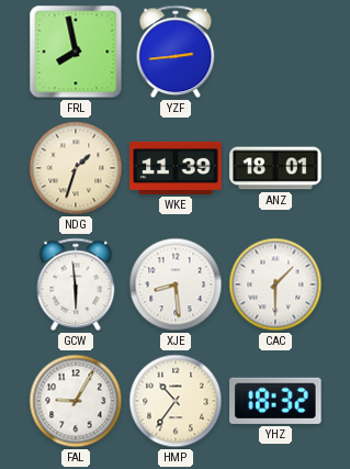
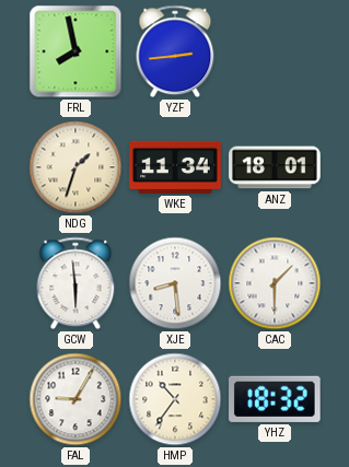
WKE: 11:39 -> 11:34
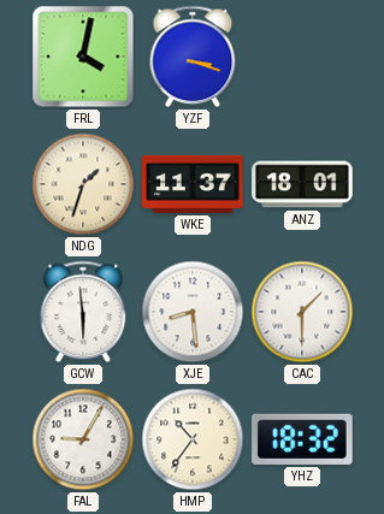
FRL: 7:58 -> 4:02
YZF: 2:44 -> 3:18
WKE: 11:34 -> 11:37
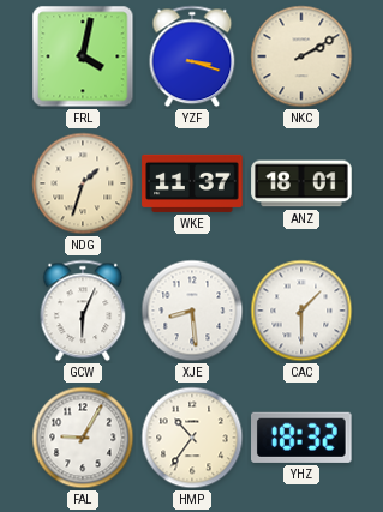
NKC: none -> 2:10
GCW: 5:59 -> 6:04
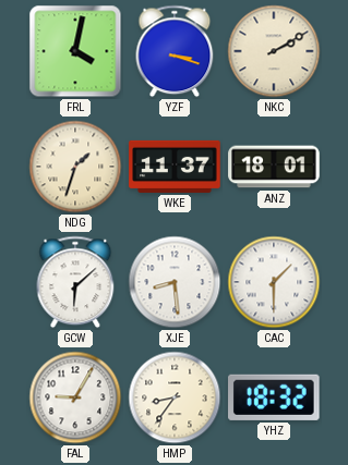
GCW: 6:04 -> 6:08
HMP: 10:36 -> 8:36
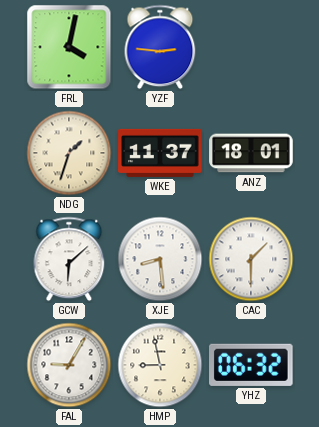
YZF: 3:18 -> 2:46
NKC: 2:10 -> none
HMP: 8:36 -> 8:58
YHZ: 18:32 -> 06:32
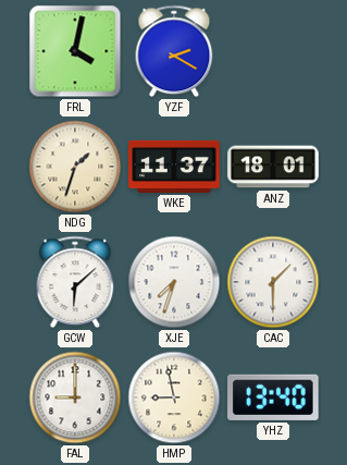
YZF: 2:46 -> 2:20
XJE: 8:29 -> 7:33
FAL: 9:05 -> 9:00
YHZ: 06:32 -> 13:40
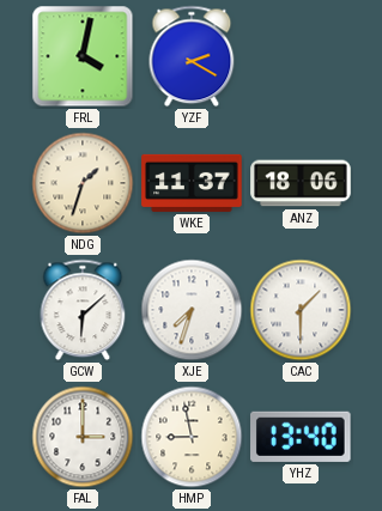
ANZ: 18:01 -> 18:06
FAL: 9:00 -> 3:00
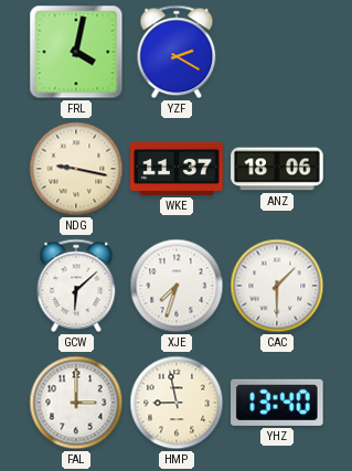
NDG: 1:33 -> 9:17
